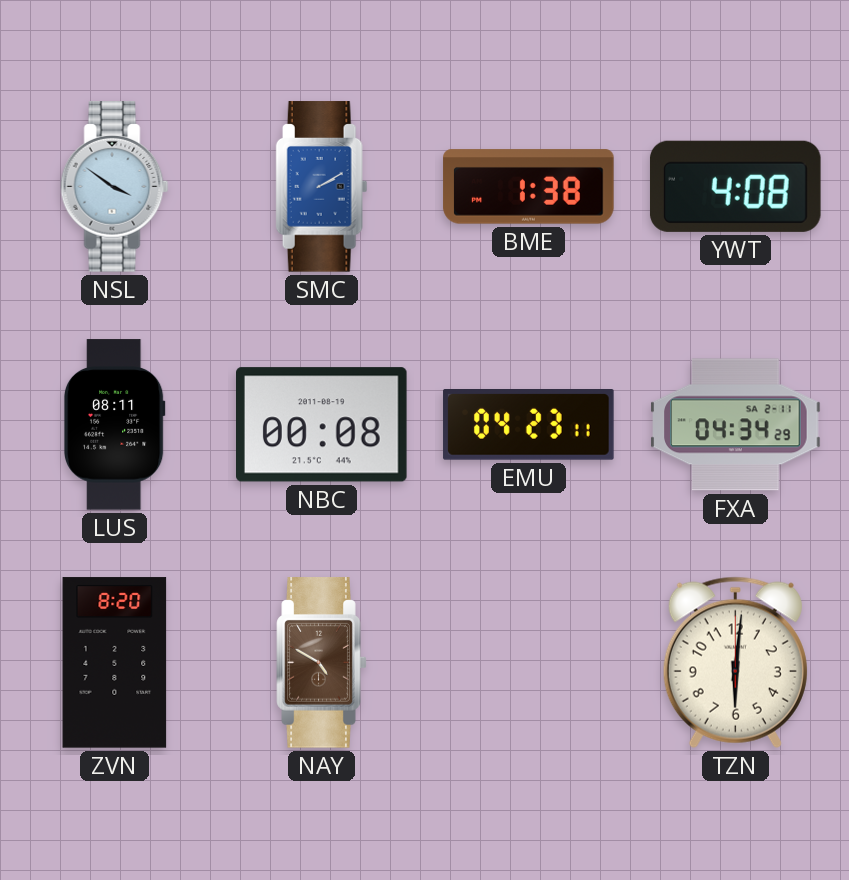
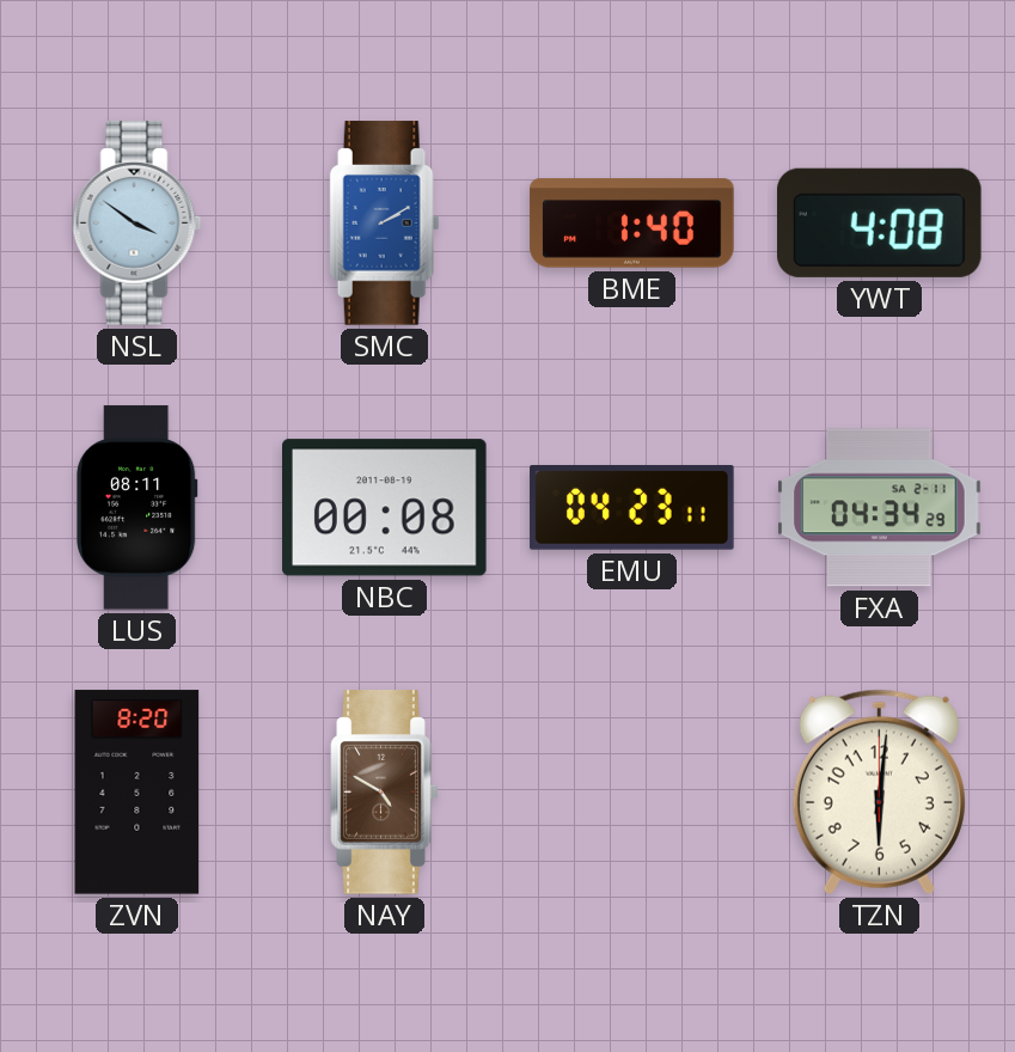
BME: 1:38 -> 1:40
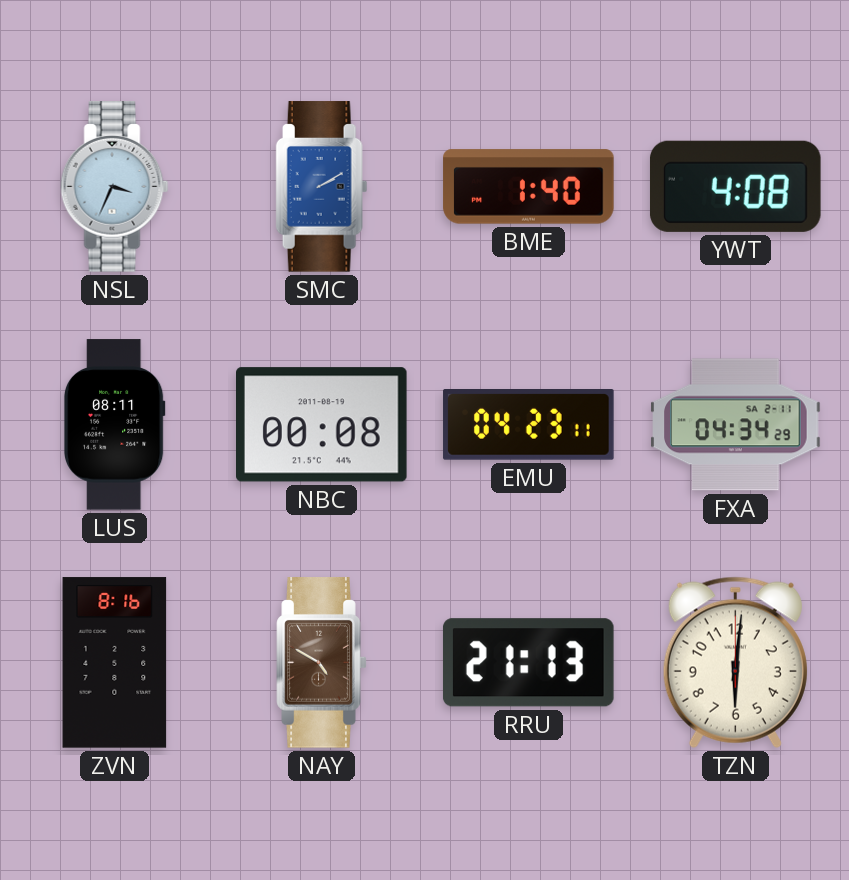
NSL: 3:51 -> 3:34
ZVN: 8:20 -> 8:16
RRU: none -> 21:13
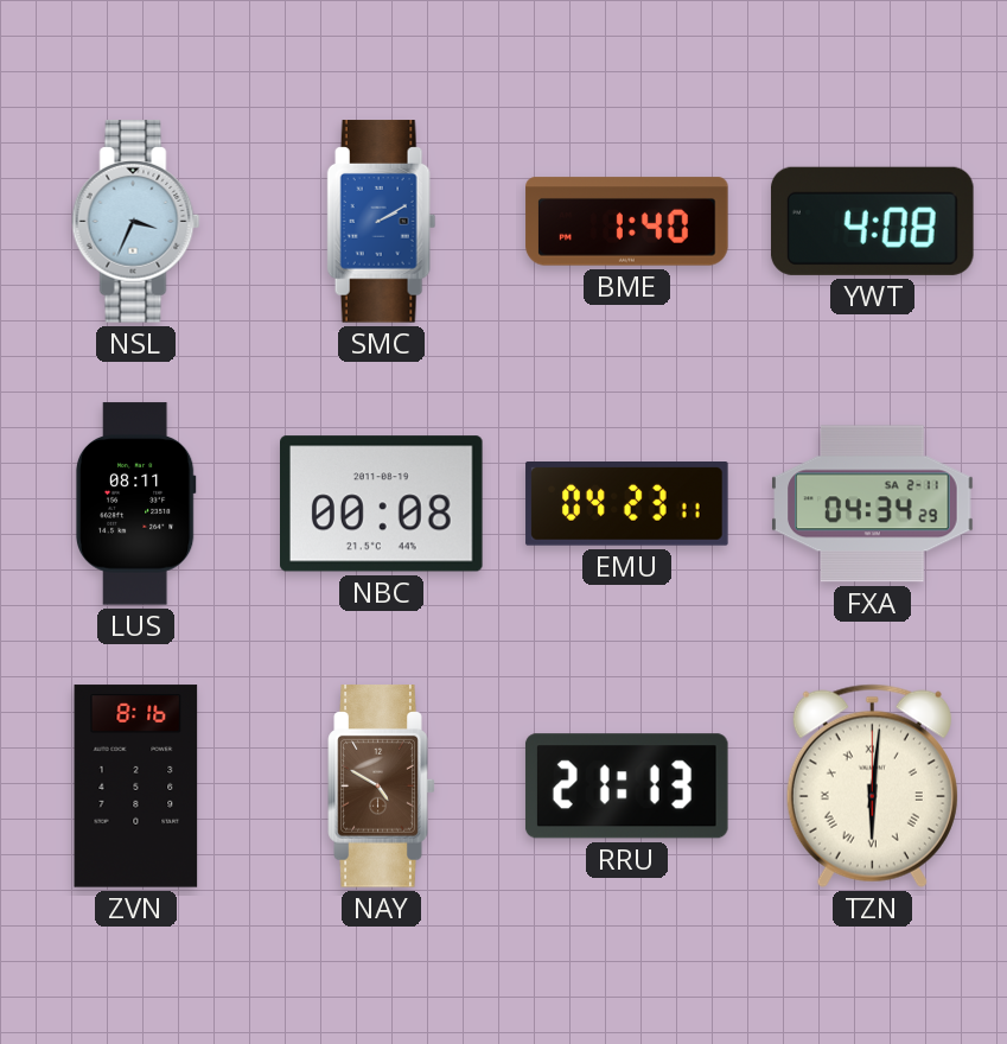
TZN numerals: Arabic -> Roman
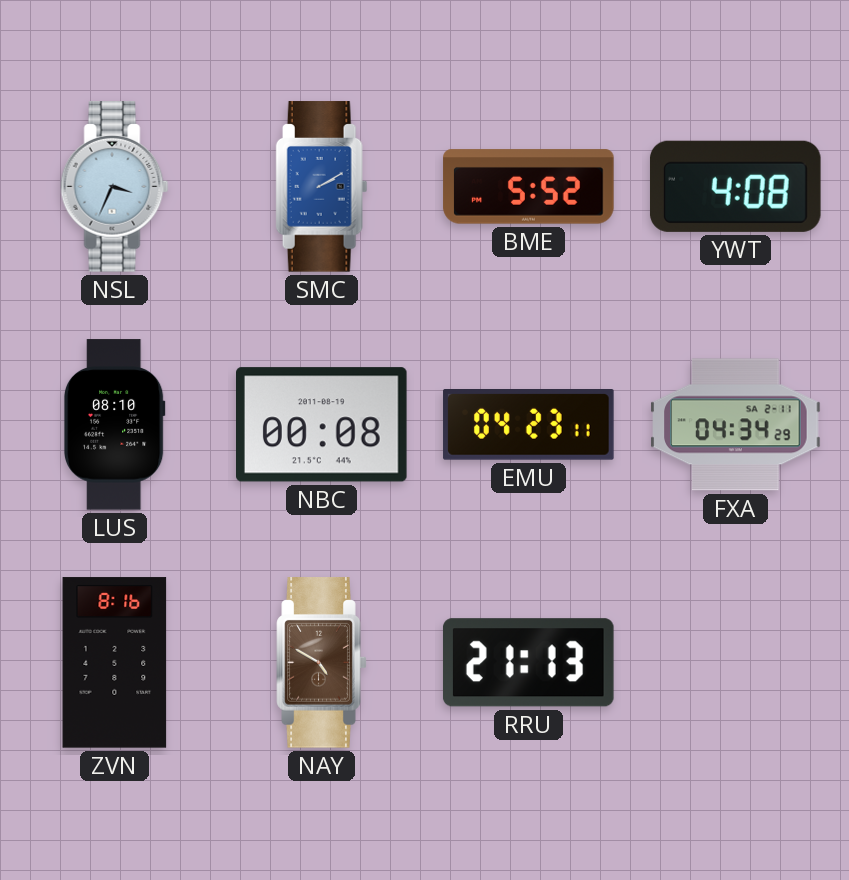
BME: 1:40 -> 5:52
LUS: 08:11 -> 08:10
TZN: 6:01 -> none
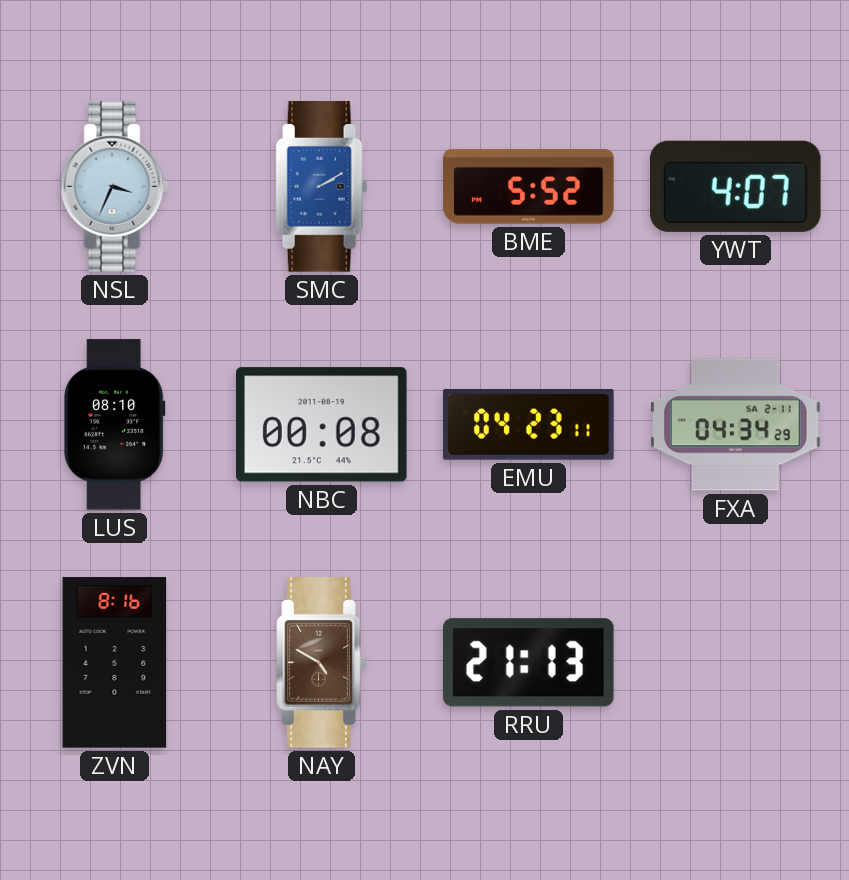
YWT: 4:08 -> 4:07
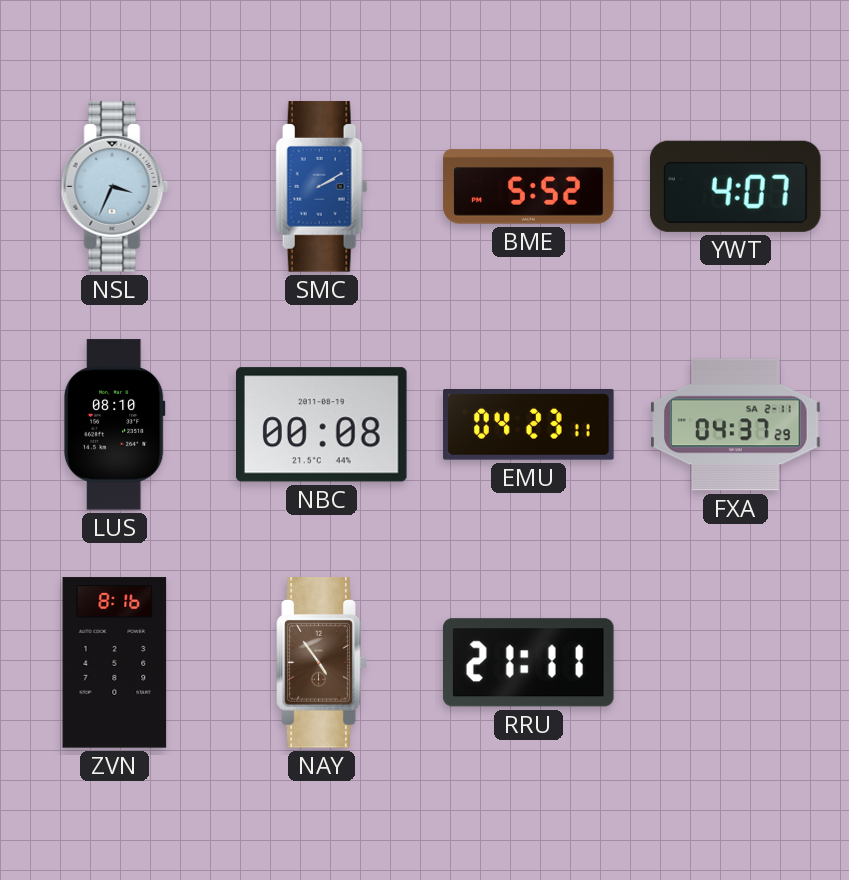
FXA: 04:34 -> 04:37
NAY: 4:50 -> 4:54
RRU: 21:13 -> 21:11
